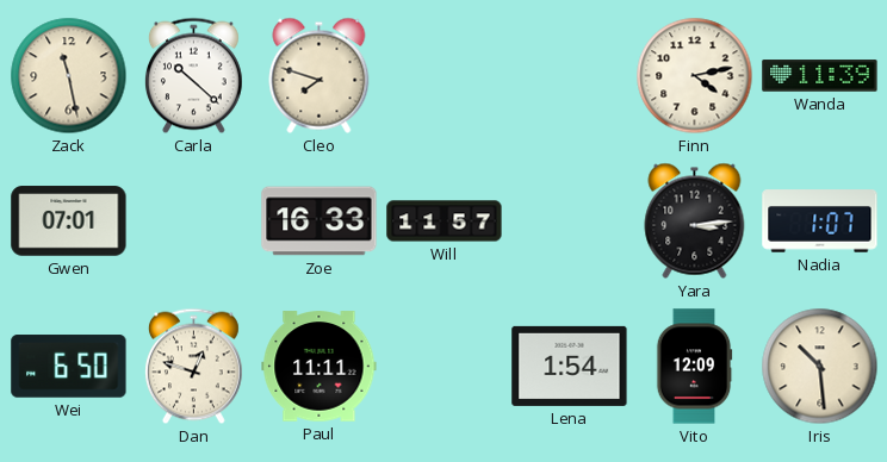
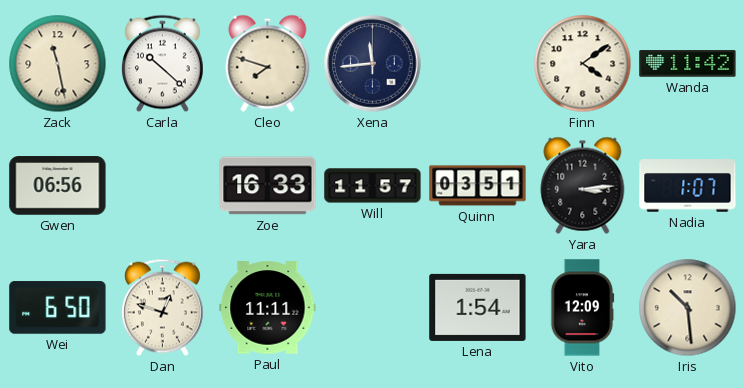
Xena: none -> 11:44
Finn: 4:13 -> 4:09
Wanda: 11:39 -> 11:42
Gwen: 07:01 -> 06:56
Quinn: none -> 03:51
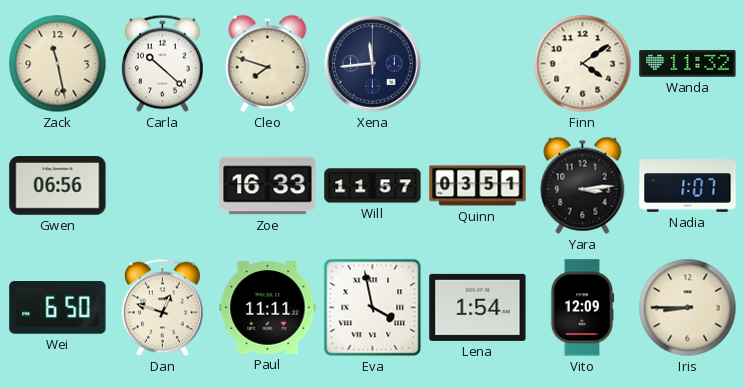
Wanda: 11:42 -> 11:32
Eva: none -> 3:58
Iris: 10:29 -> 8:45
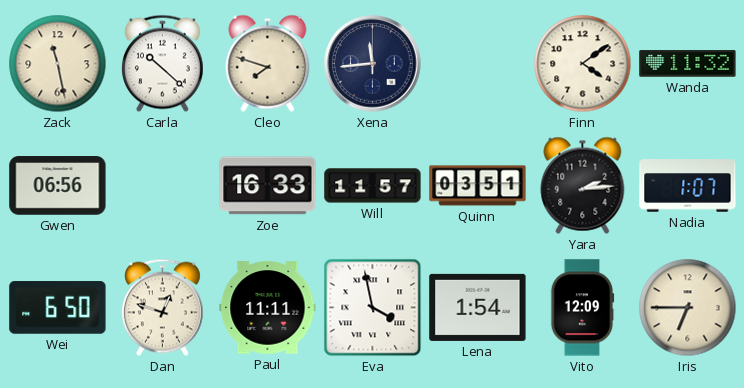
Yara: 3:14 -> 2:14
Iris: 8:45 -> 6:45
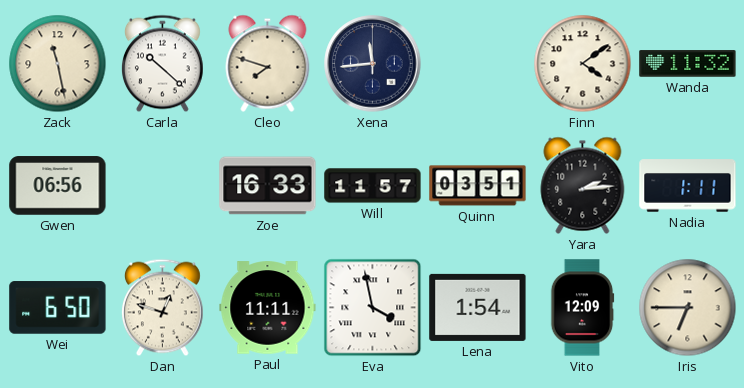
Nadia: 1:07 -> 1:11
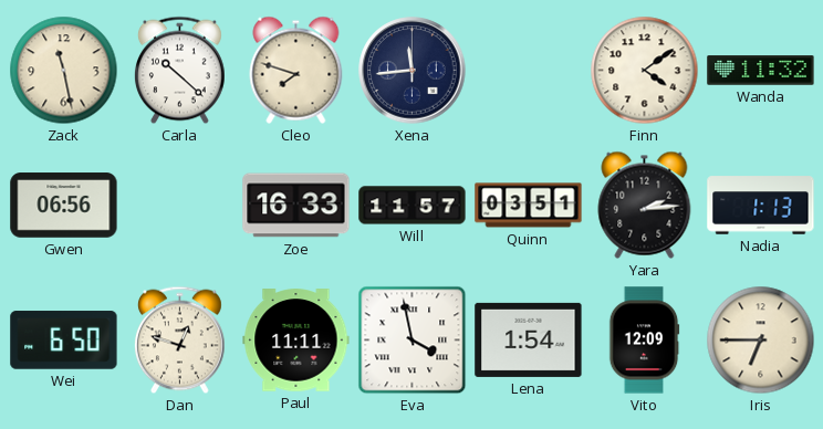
Nadia: 1:11 -> 1:13
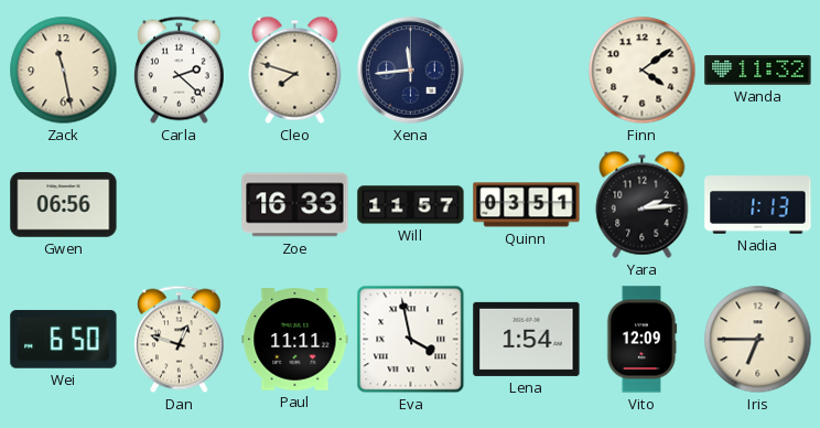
Carla: 10:22 -> 2:22
